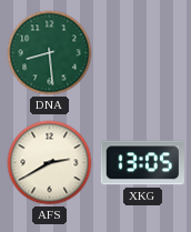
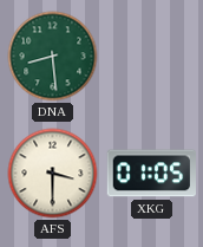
AFS: 2:40 -> 3:30
XKG: 13:05 -> 01:05
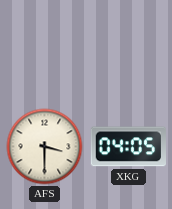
DNA: 8:29 -> none
XKG: 01:05 -> 04:05
